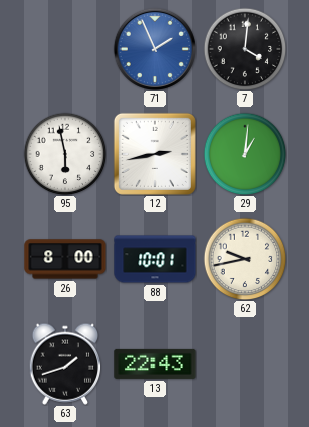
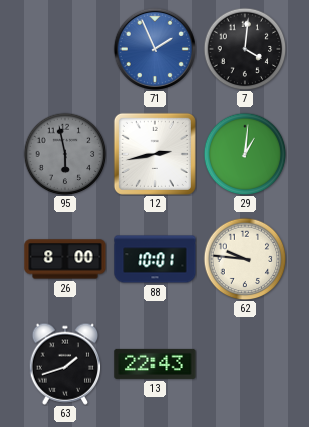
95 dial: white -> grey
62: 9:43 -> 9:46
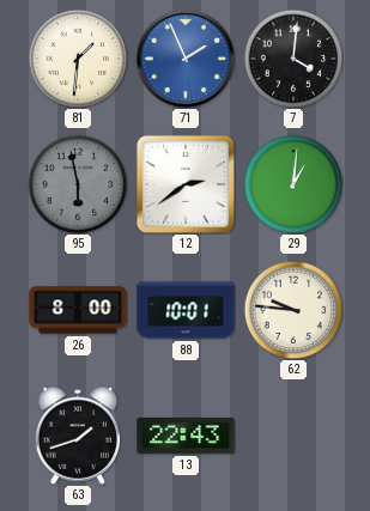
81: none -> 1:31
12: 2:43 -> 2:39
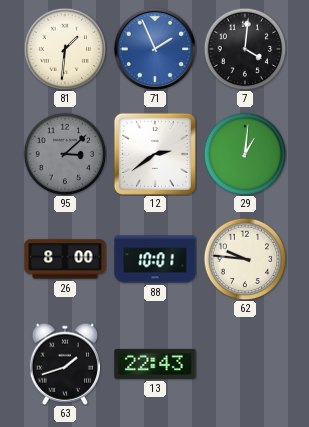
95: 5:58 -> 3:08
